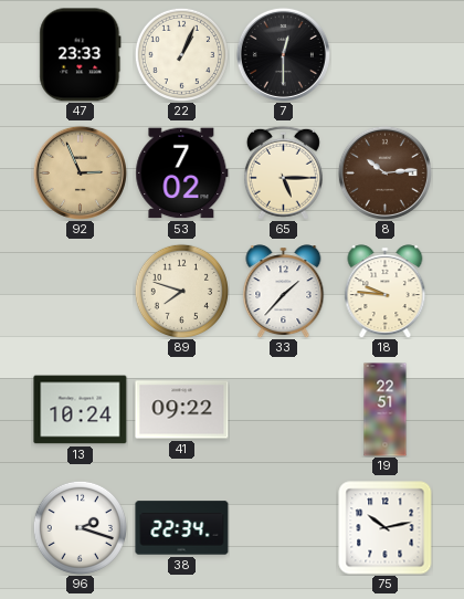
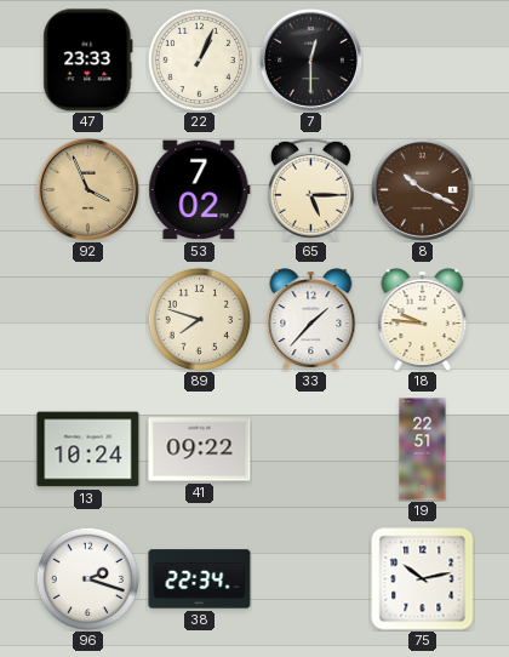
92: 2:56 -> 3:56
8: 10:14 -> 10:19
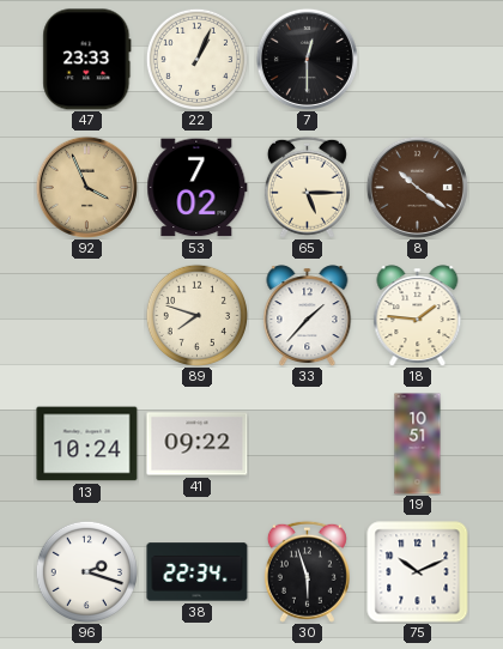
8: 10:19 -> 10:21
18: 9:46 -> 1:46
19: 22:51 -> 10:51
30: none -> 5:57
75: 10:13 -> 10:11
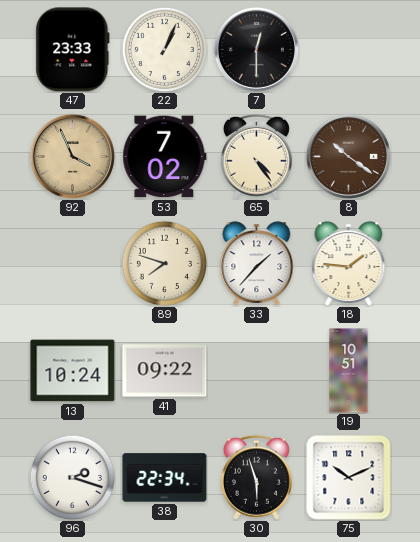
65: 5:15 -> 4:24
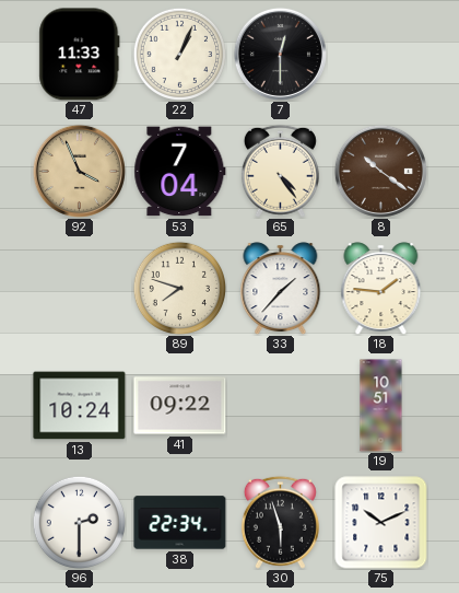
47: 23:33 -> 11:33
53: 7:02 -> 7:04
96: 2:18 -> 2:30
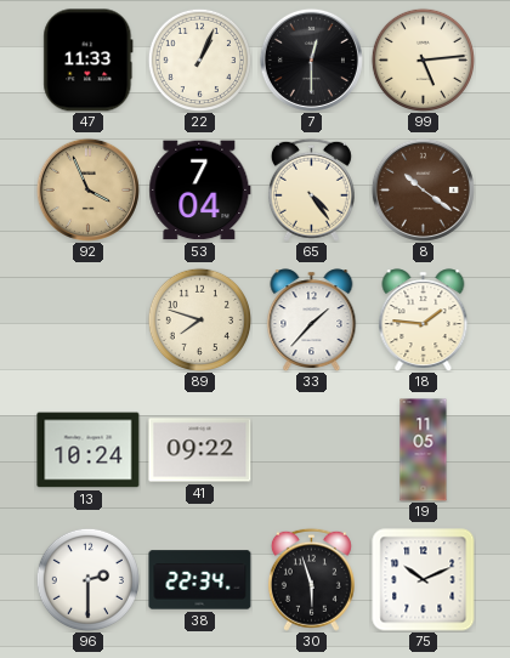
99: none -> 5:14
19: 10:51 -> 11:05
